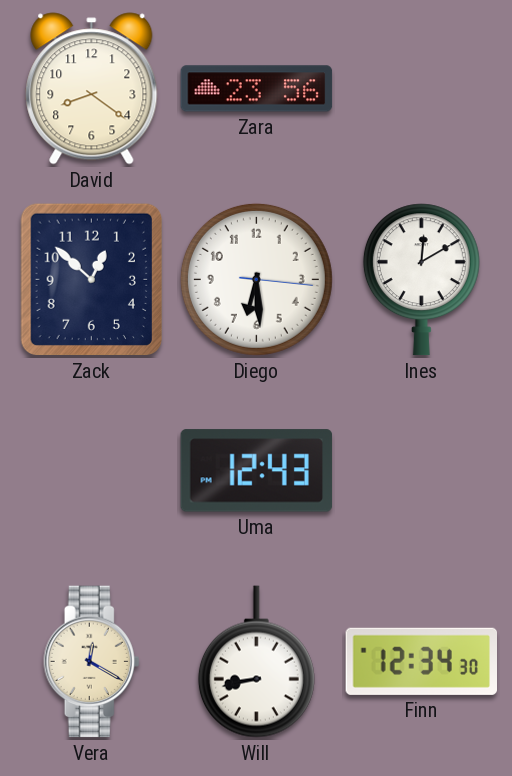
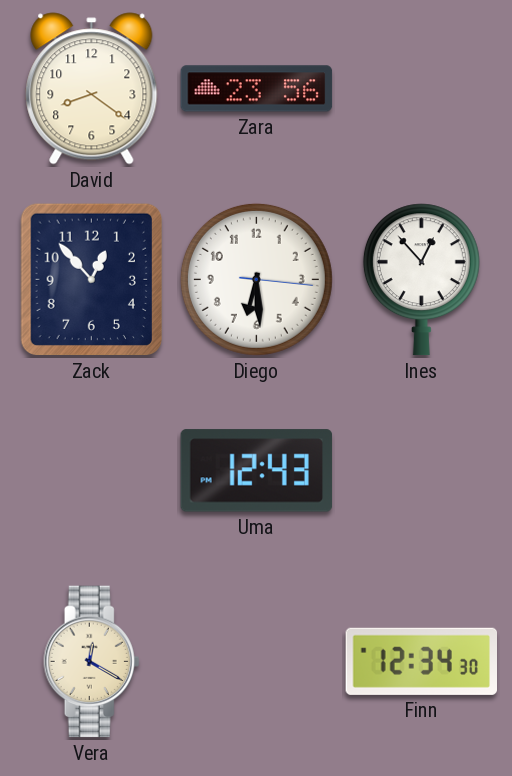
Zack: 12:52 -> 12:53
Ines: 12:10 -> 12:53
Will: 8:43 -> none
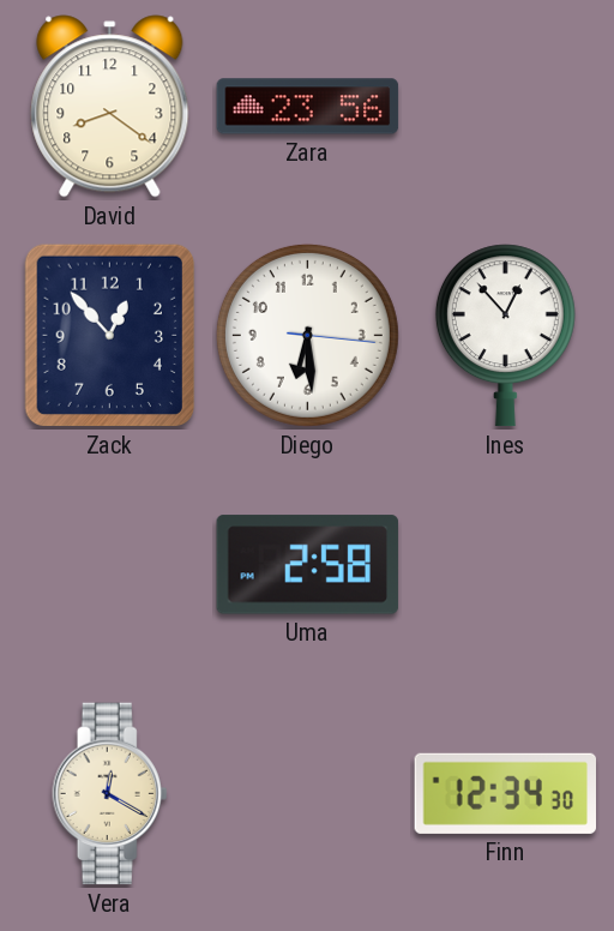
Uma: 12:43 -> 2:58
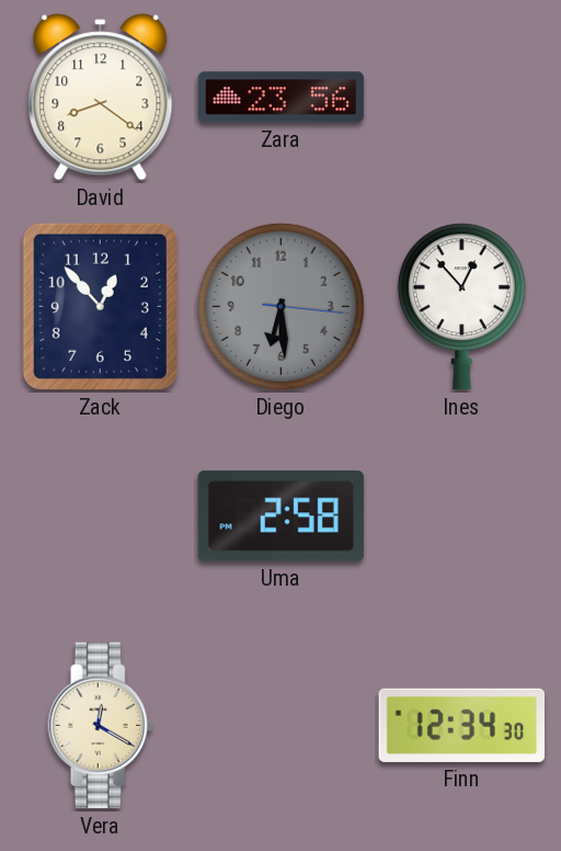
Diego dial: white -> grey
